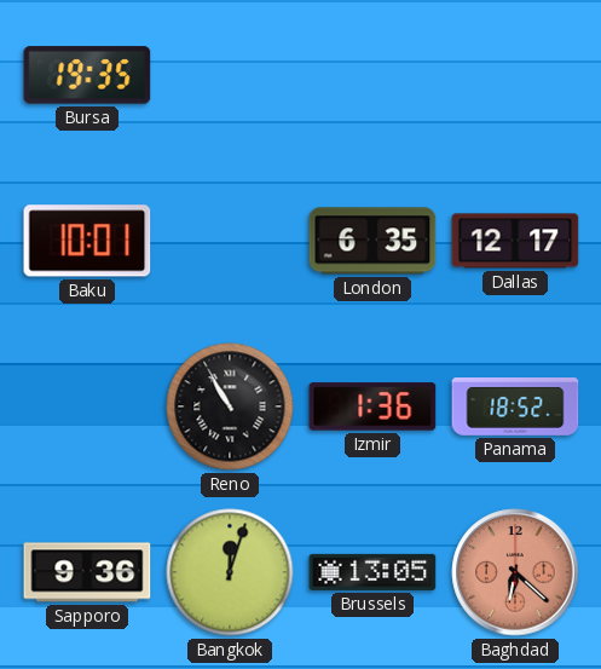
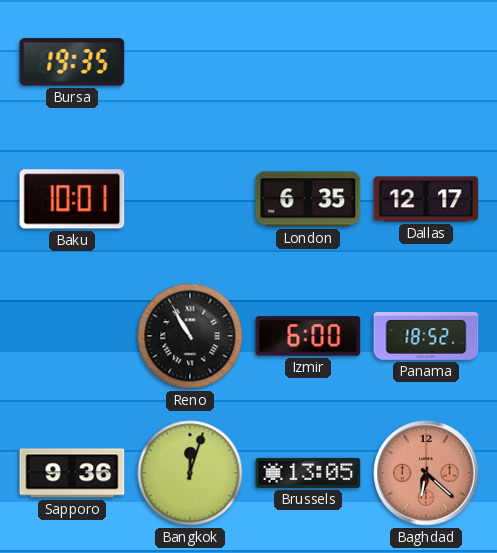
Izmir: 1:36 -> 6:00
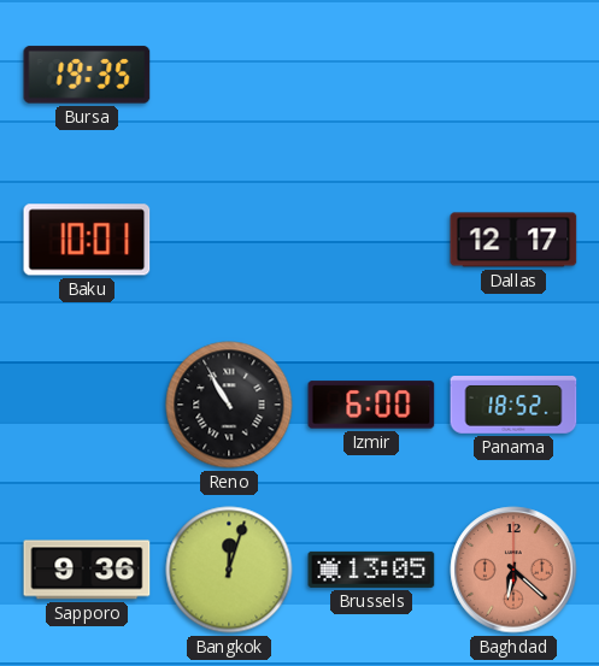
London: 6:35 -> none
